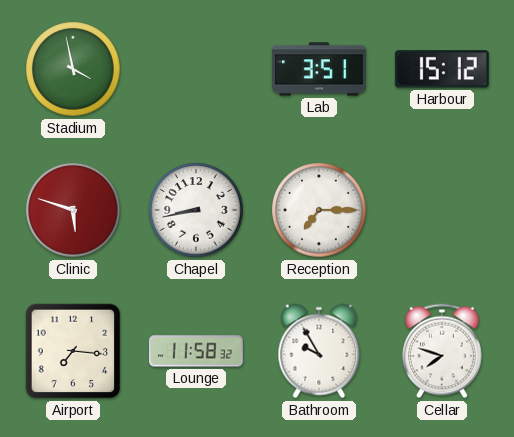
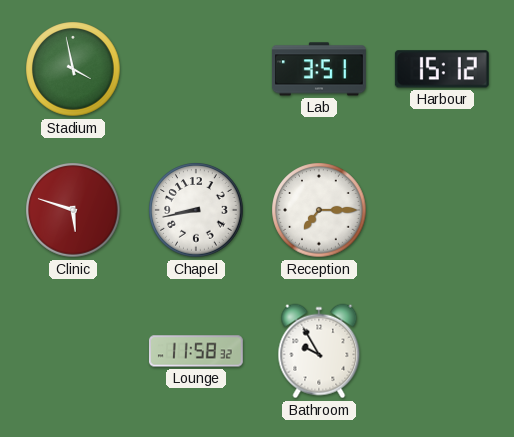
Airport: 7:16 -> none
Cellar: 7:48 -> none
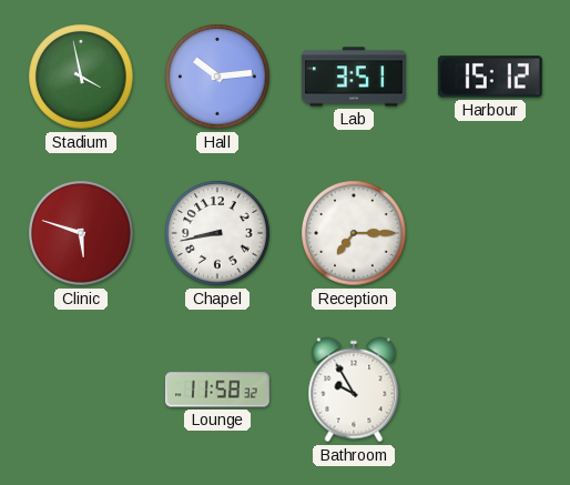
Hall: none -> 10:14
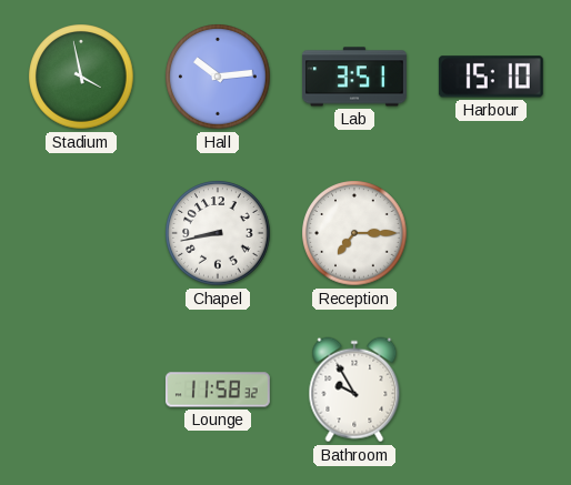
Harbour: 15:12 -> 15:10
Clinic: 5:48 -> none
